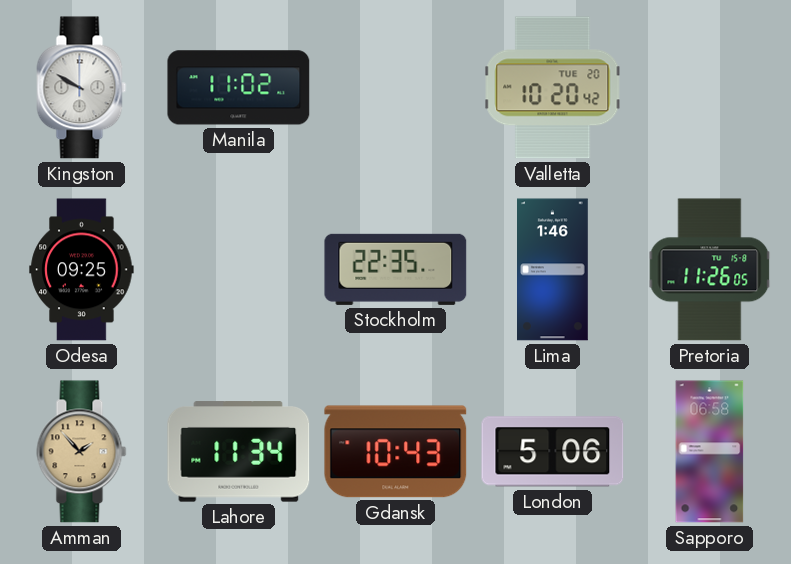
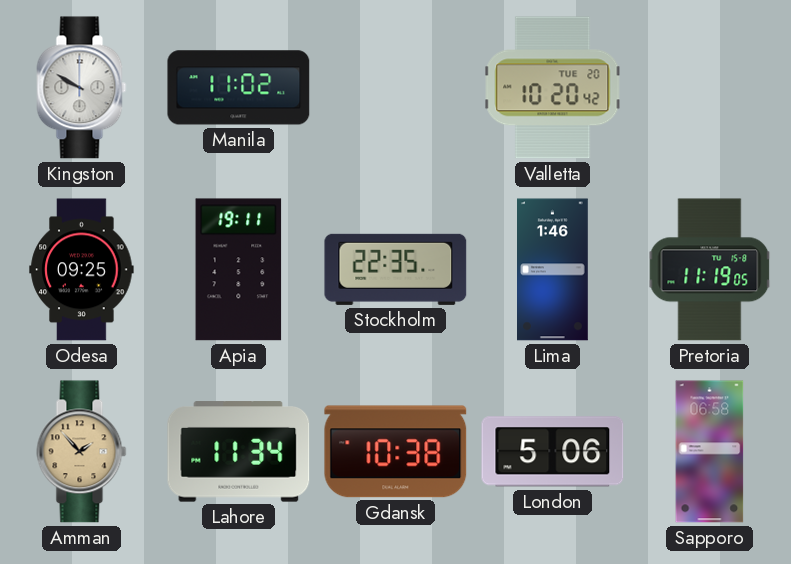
Apia: none -> 19:11
Pretoria: 11:26 -> 11:19
Gdansk: 10:43 -> 10:38
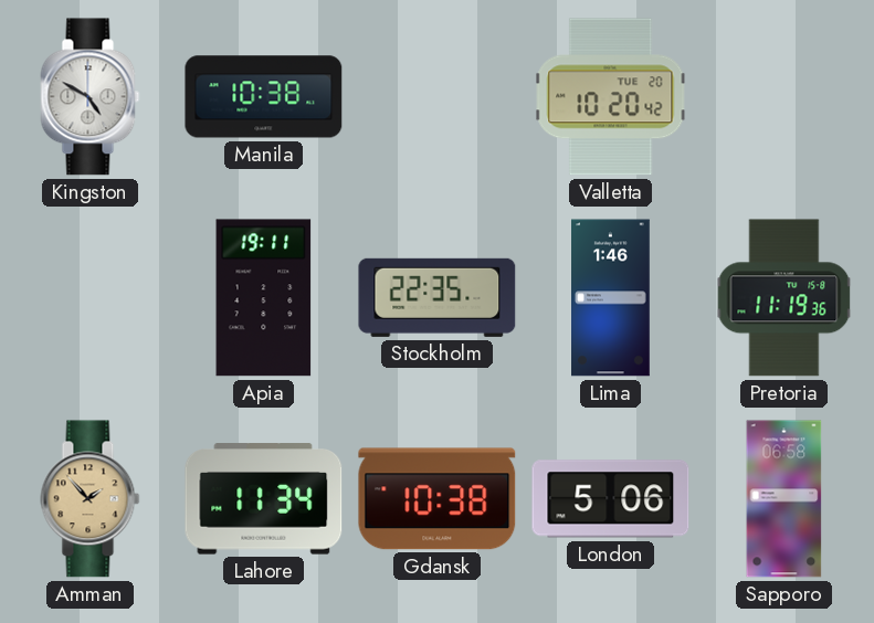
Kingston: 9:50 -> 4:50
Manila: 11:02 -> 10:38
Odesa: 09:25 -> none
Pretoria: 11:19:05 -> 11:19:36
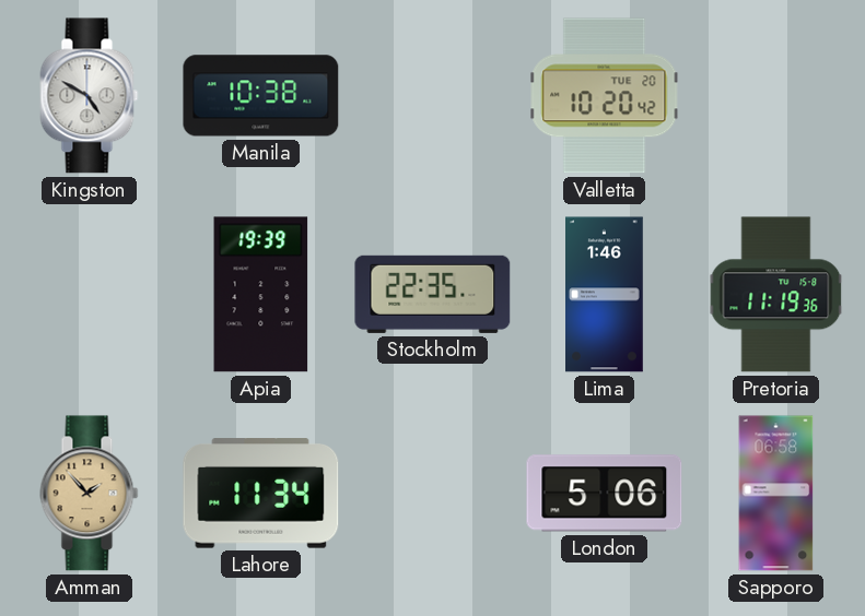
Apia: 19:11 -> 19:39
Gdansk: 10:38 -> none
